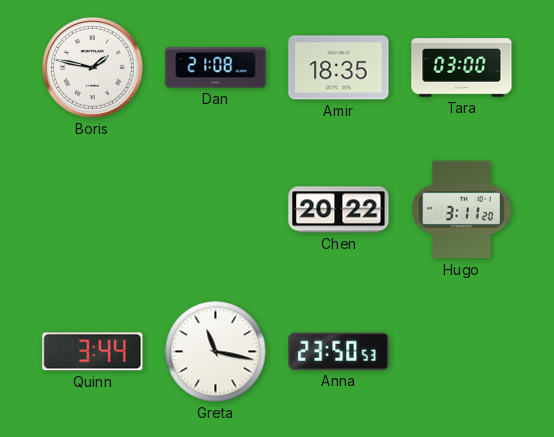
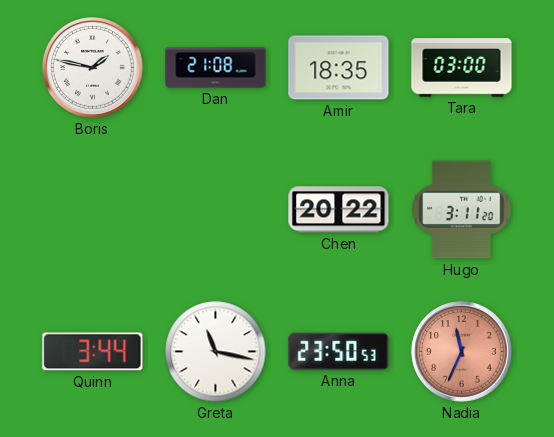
Nadia: none -> 11:34
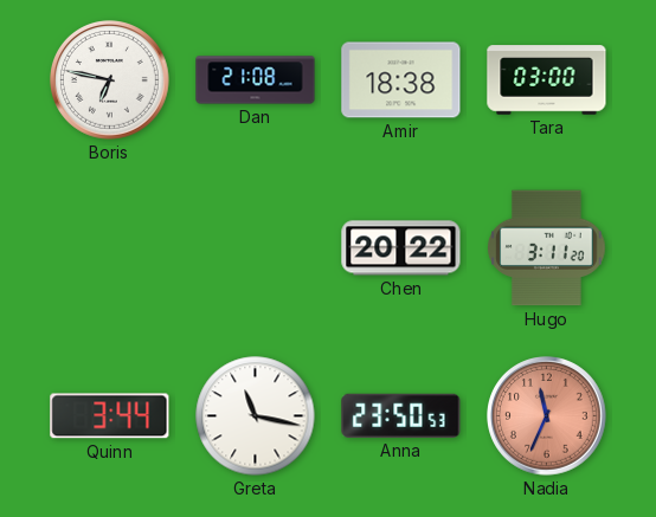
Boris: 1:47 -> 6:47
Amir: 18:35 -> 18:38
